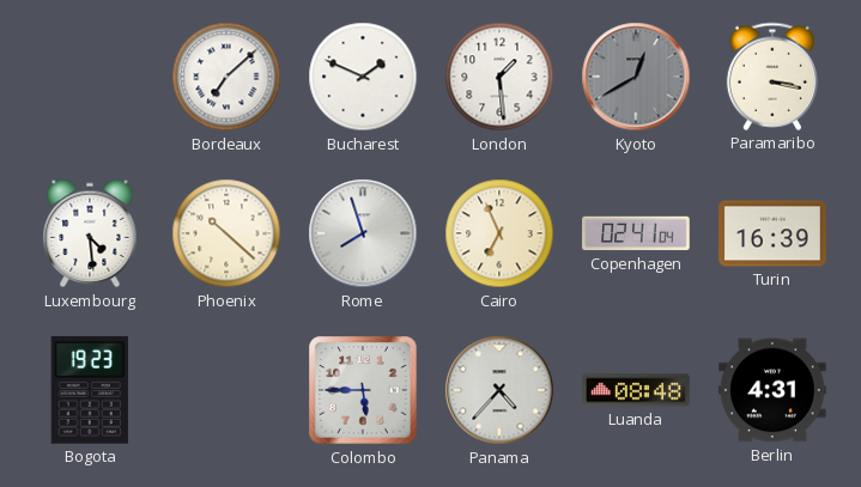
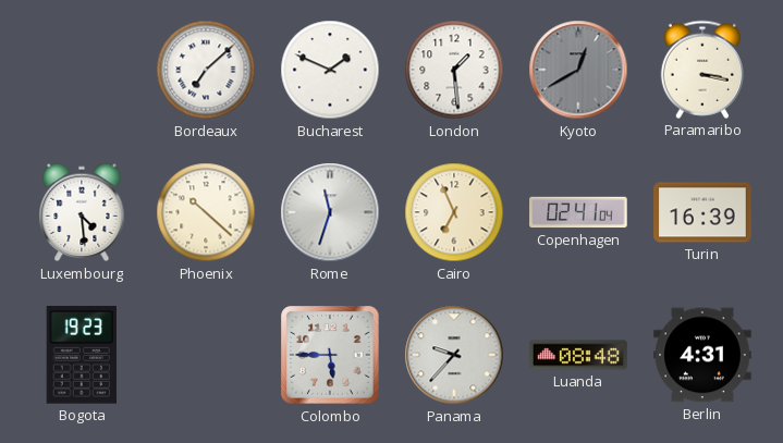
Rome: 7:57 -> 11:33
Panama: 4:37 -> 9:37
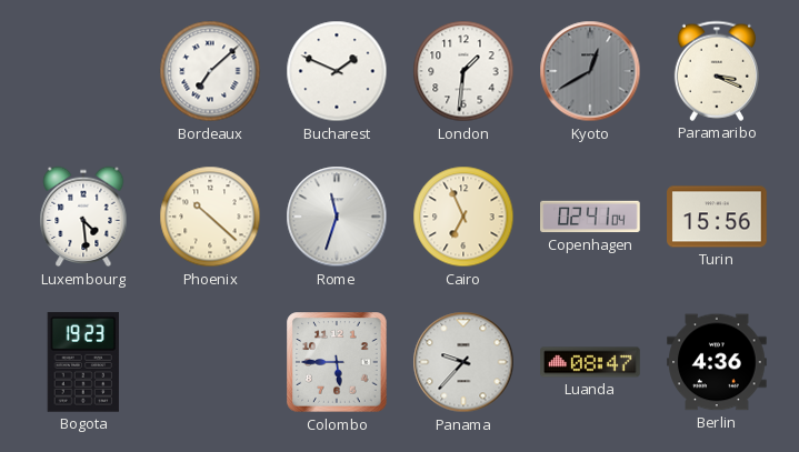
London: 1:29 -> 1:31
Paramaribo: 3:17 -> 3:19
Turin: 16:39 -> 15:56
Luanda: 08:48 -> 08:47
Berlin: 4:31 -> 4:36
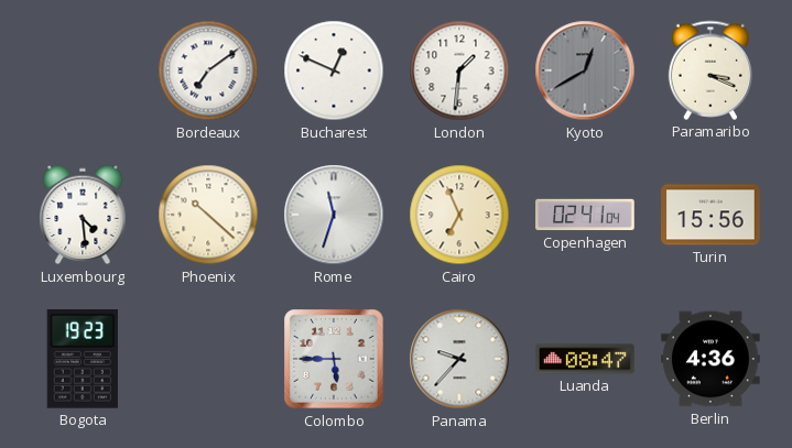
Bordeaux: 7:08 -> 7:09
Bucharest: 1:49 -> 12:49
